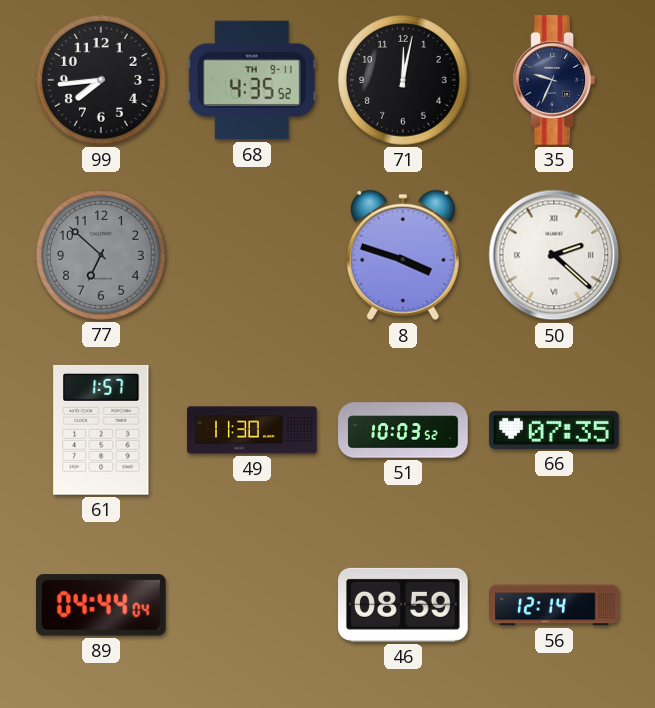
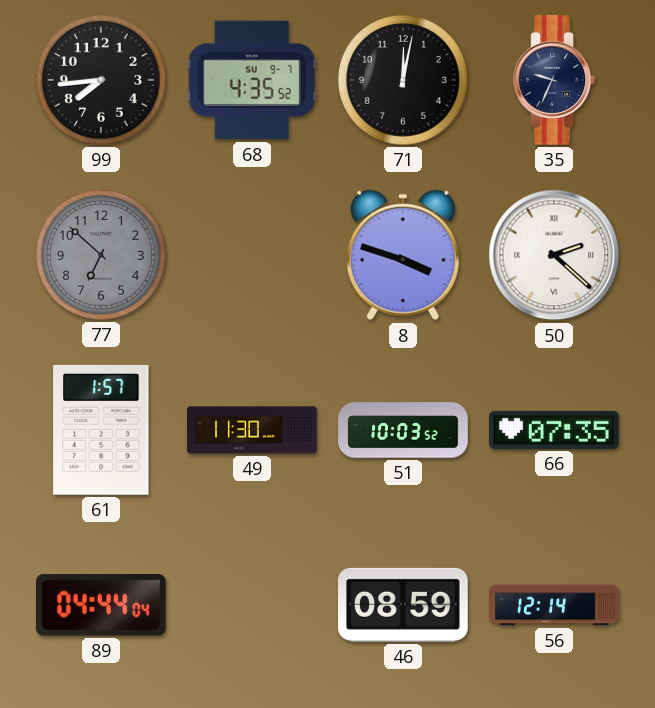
68 date: TH 9-11 -> SU 9-7
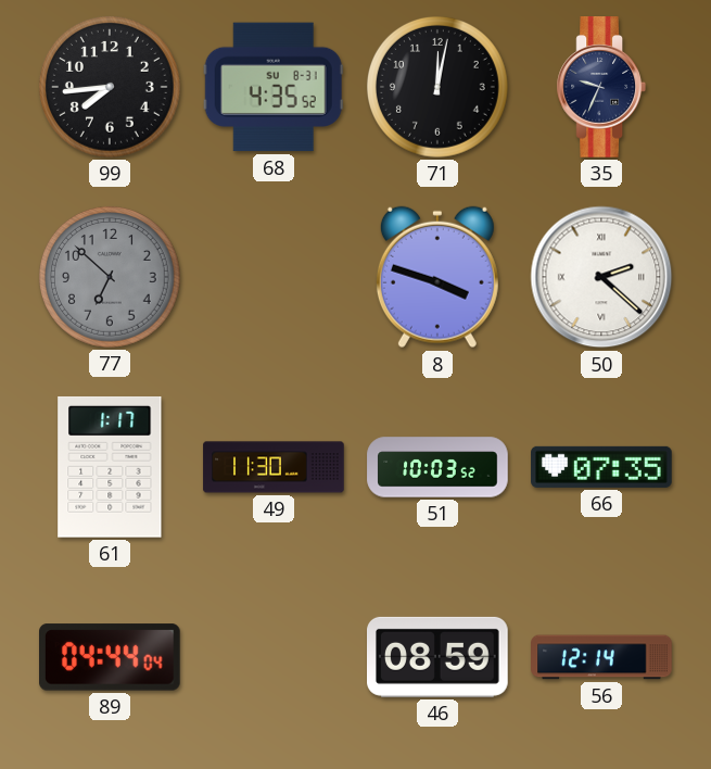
68 date: SU 9-7 -> SU 8-31
61: 1:57 -> 1:17
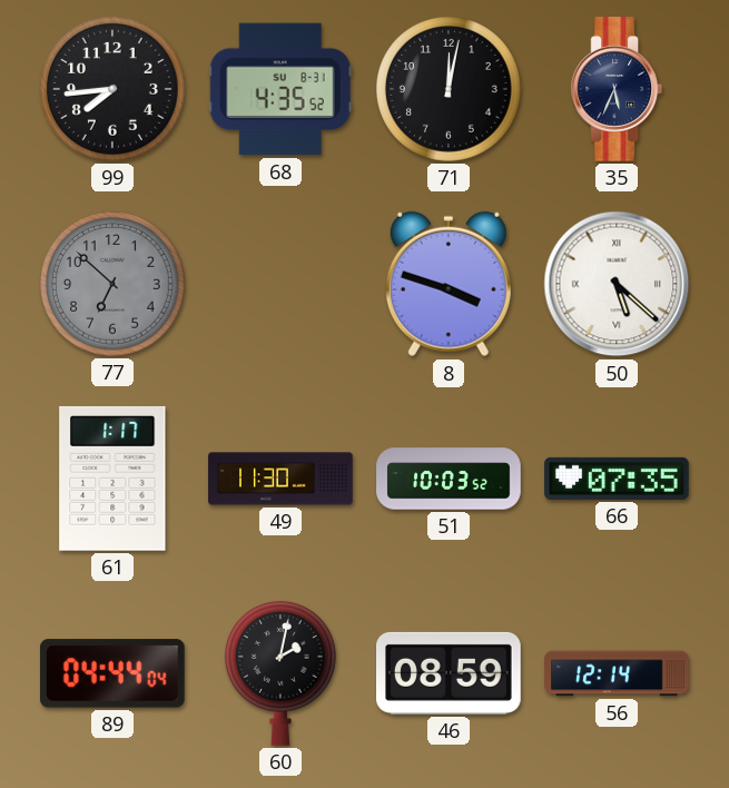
35: 9:34 -> 5:34
50: 2:22 -> 5:22
60: none -> 2:02
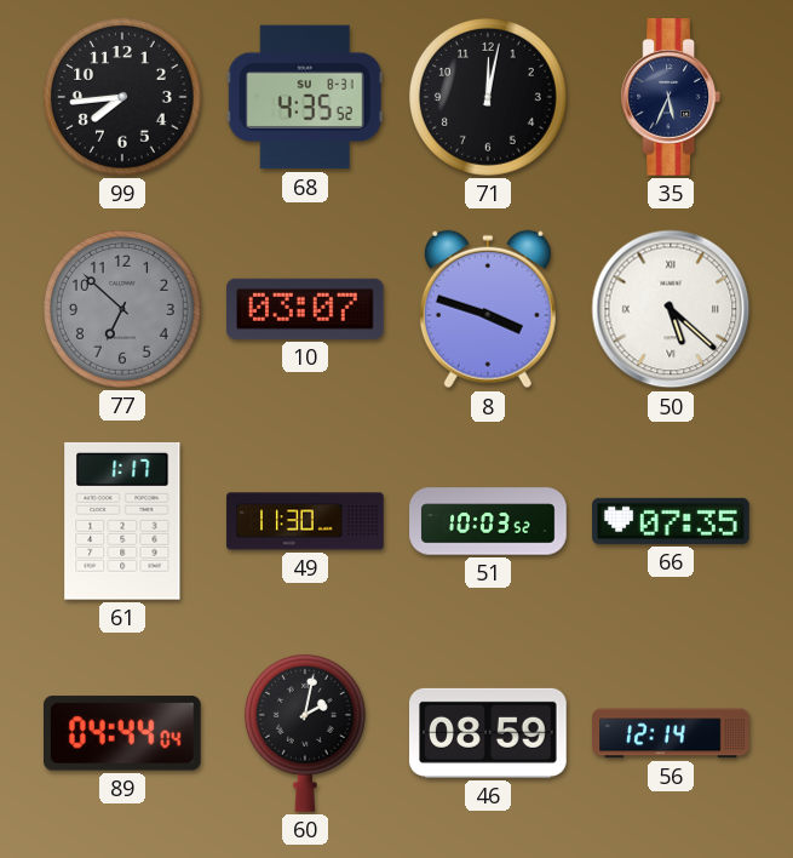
10: none -> 03:07
